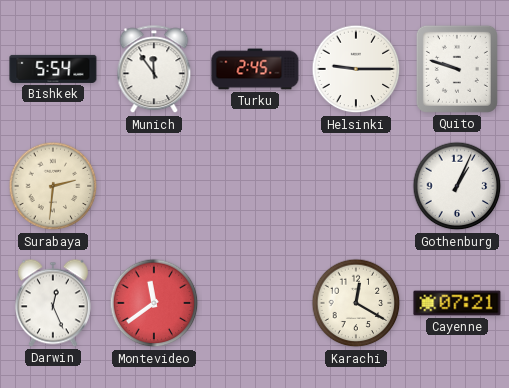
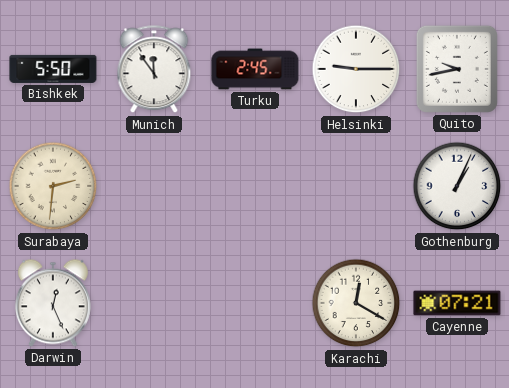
Bishkek: 5:54 -> 5:50
Quito: 9:48 -> 9:43
Montevideo: 11:39 -> none
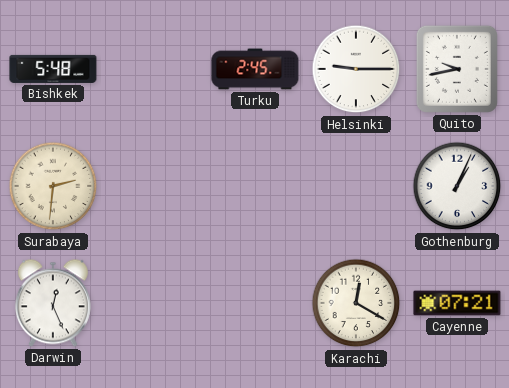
Bishkek: 5:50 -> 5:48
Munich: 11:54 -> none
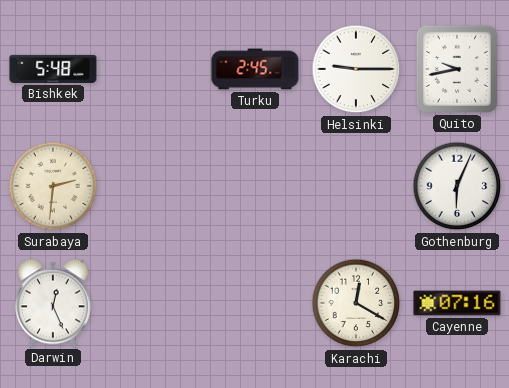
Gothenburg: 1:04 -> 6:04
Cayenne: 07:21 -> 07:16
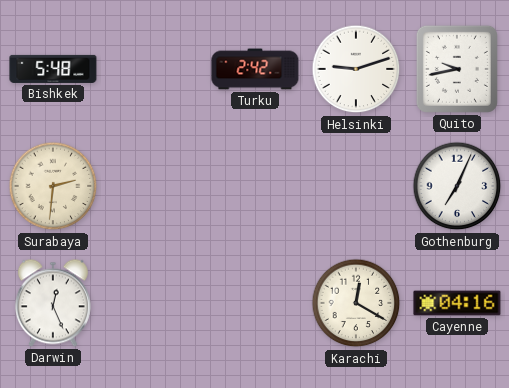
Turku: 2:45 -> 2:42
Helsinki: 9:15 -> 9:12
Gothenburg: 6:04 -> 7:04
Cayenne: 07:16 -> 04:16
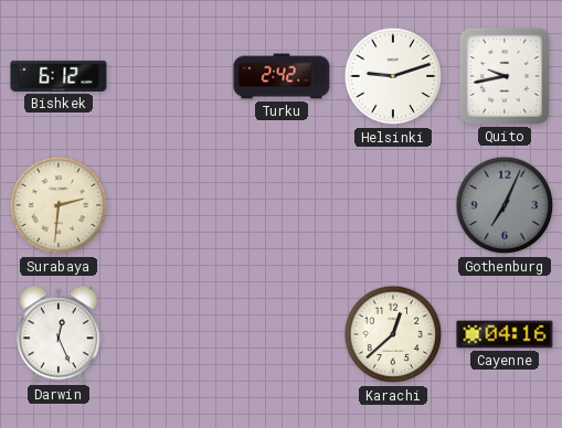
Bishkek: 5:48 -> 6:12
Gothenburg dial: white -> grey
Karachi: 12:20 -> 12:38
